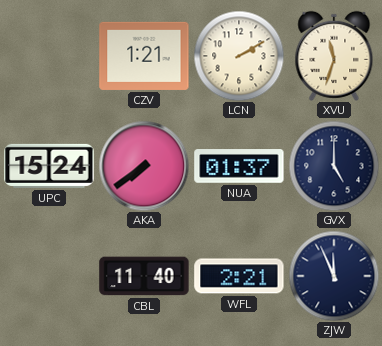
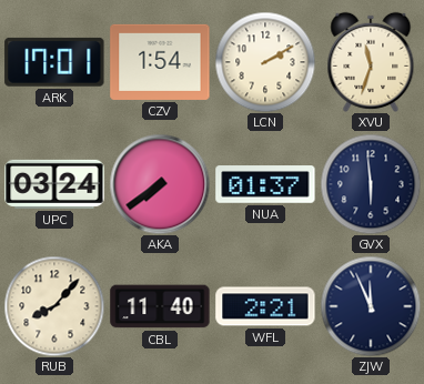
ARK: none -> 17:01
CZV: 1:21 -> 1:54
UPC: 15:24 -> 03:24
GVX: 5:00 -> 5:59
RUB: none -> 8:07
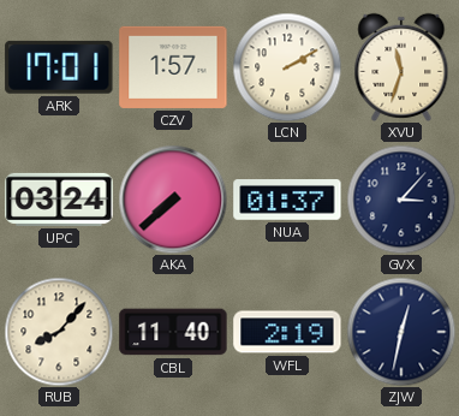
CZV: 1:54 -> 1:57
AKA: 7:39 -> 7:38
GVX: 5:59 -> 3:07
WFL: 2:21 -> 2:19
ZJW: 11:56 -> 12:32
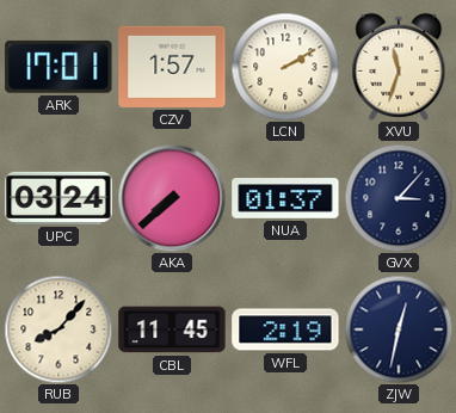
CBL: 11:40 -> 11:45
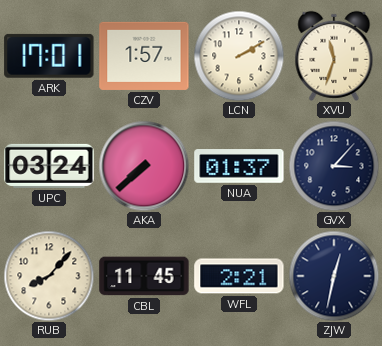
WFL: 2:19 -> 2:21
